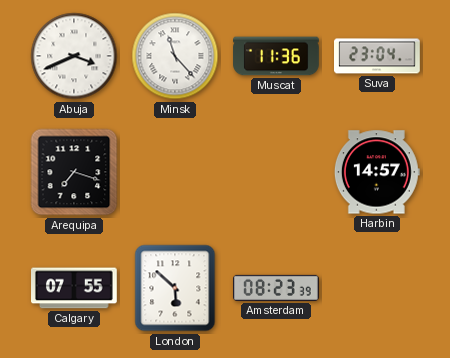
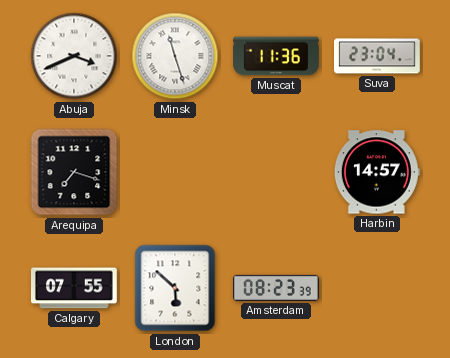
Minsk: 11:23 -> 11:27
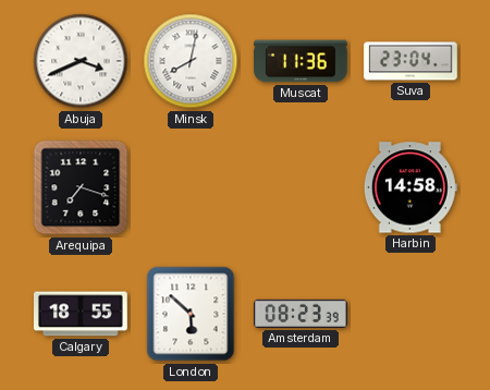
Minsk: 11:27 -> 8:02
Harbin: 14:57 -> 14:58
Calgary: 07:55 -> 18:55
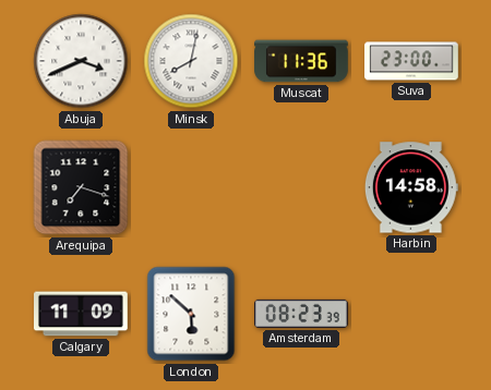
Suva: 23:04 -> 23:00
Calgary: 18:55 -> 11:09
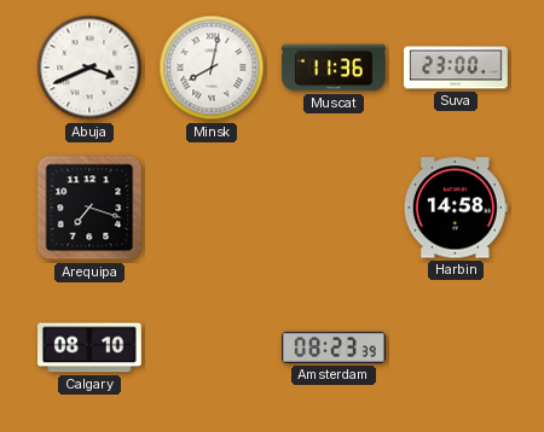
Calgary: 11:09 -> 08:10
London: 5:52 -> none
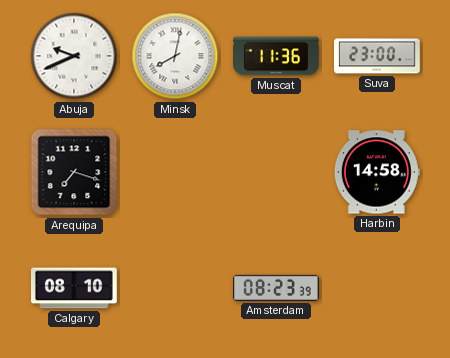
Abuja: 3:41 -> 9:41
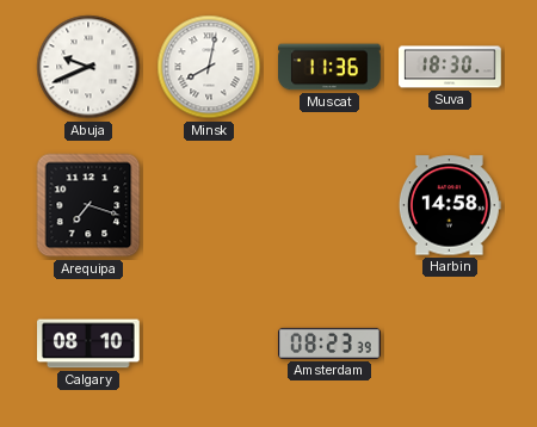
Suva: 23:00 -> 18:30
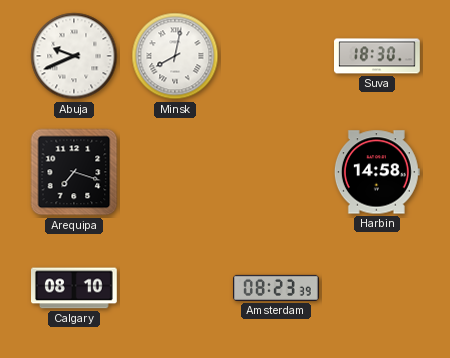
Muscat: 11:36 -> none
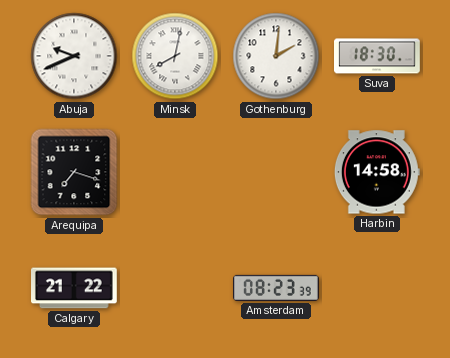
Gothenburg: none -> 2:01
Calgary: 08:10 -> 21:22
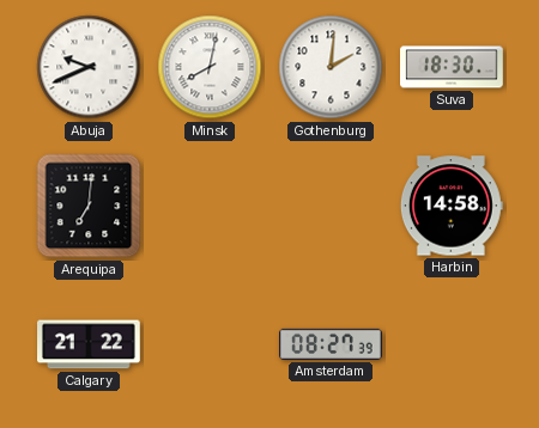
Arequipa: 7:18 -> 7:01
Amsterdam: 08:23 -> 08:27
